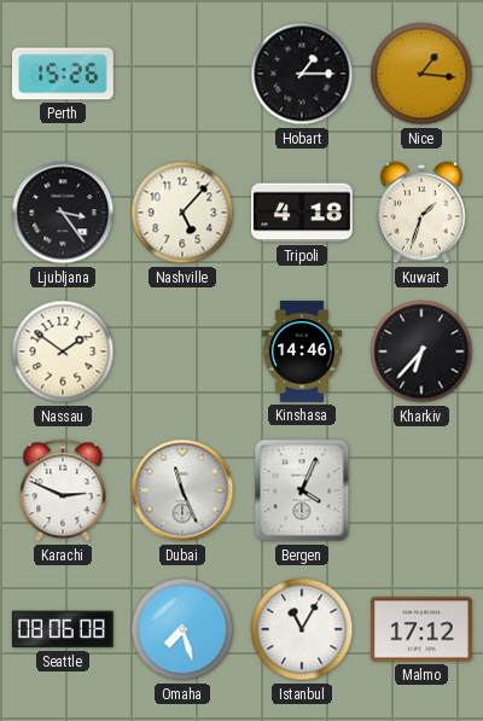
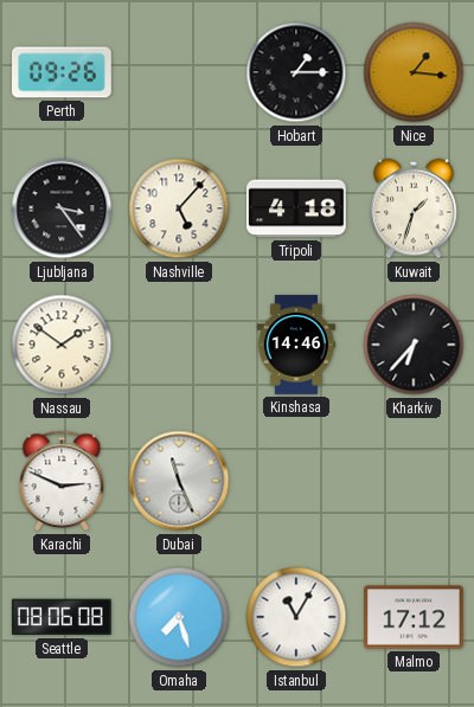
Perth: 15:26 -> 09:26
Bergen: 4:04 -> none
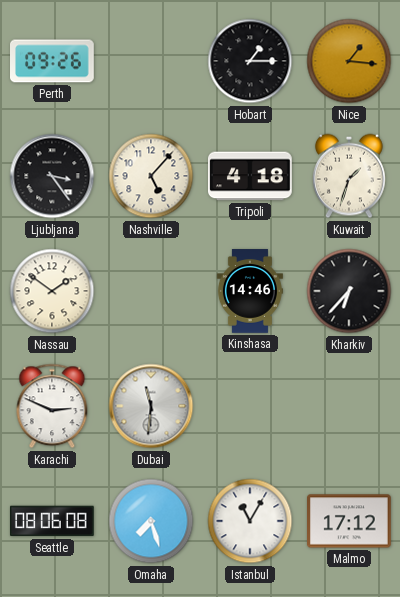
Dubai: 11:26 -> 11:31
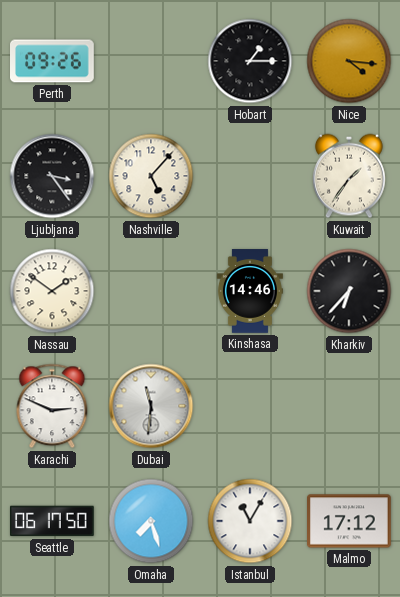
Nice: 1:16 -> 4:16
Tripoli: 4:18 -> none
Kuwait: 1:33 -> 1:36
Seattle: 08:06 -> 06:17
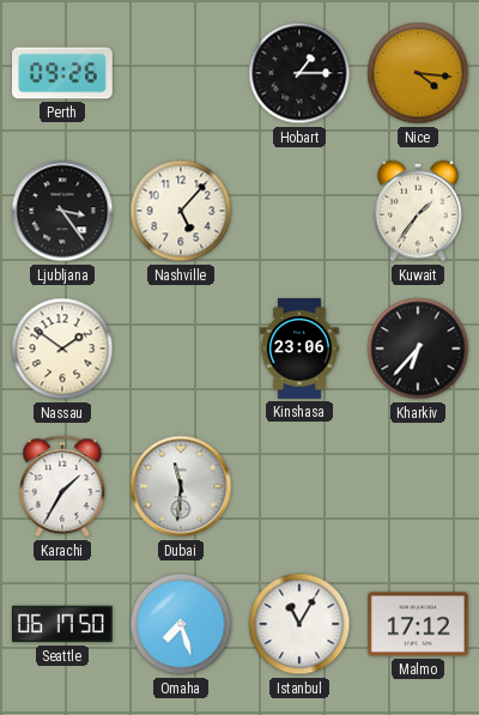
Kinshasa: 14:46 -> 23:06
Karachi: 2:49 -> 1:35
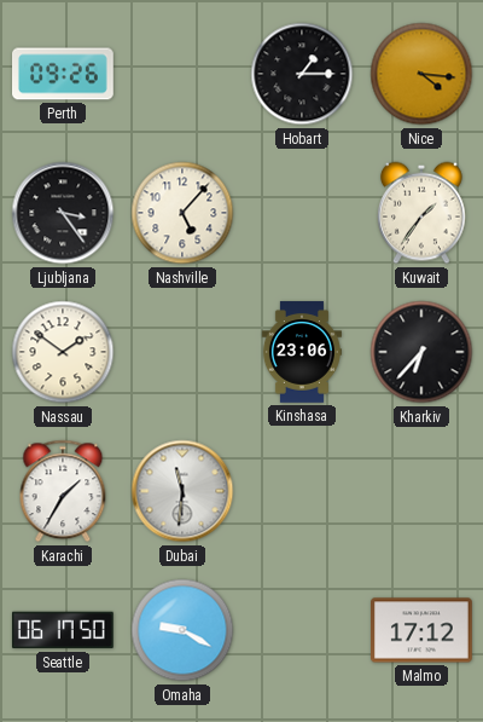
Omaha: 7:27 -> 9:20
Istanbul: 11:05 -> none
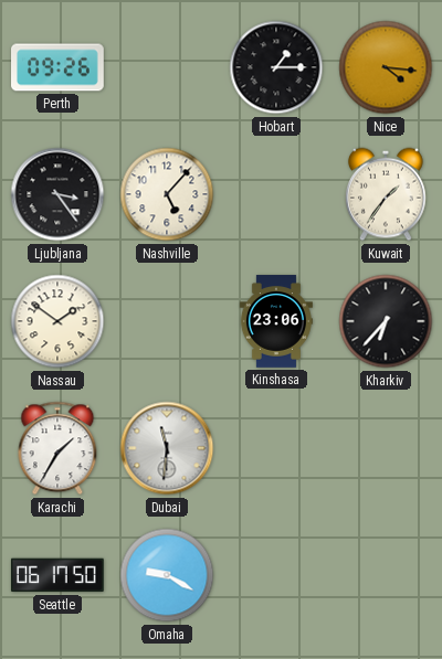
Malmo: 17:12 -> none
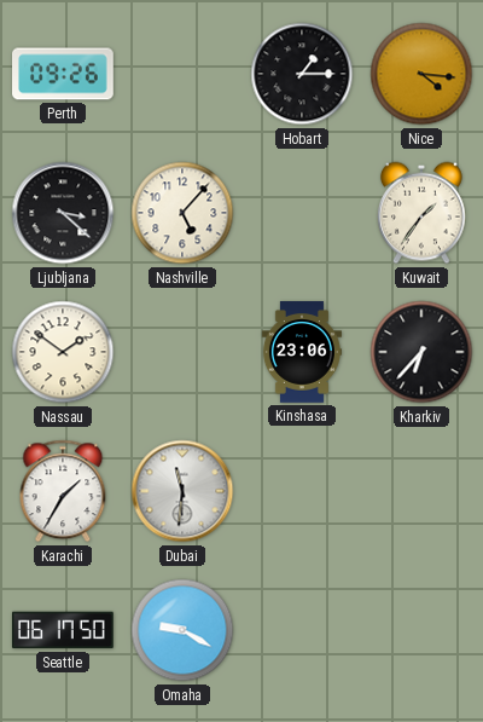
Ljubljana: 3:24 -> 3:22
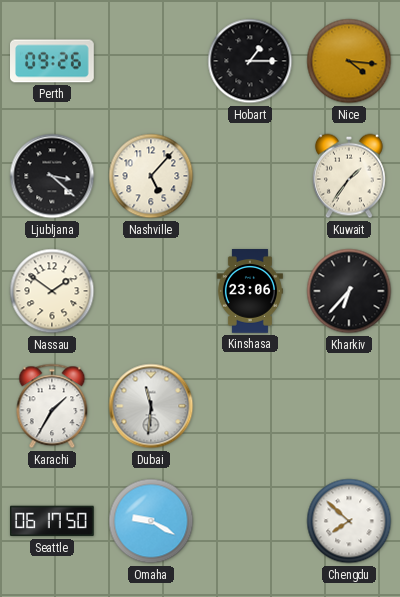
Chengdu: none -> 7:52
